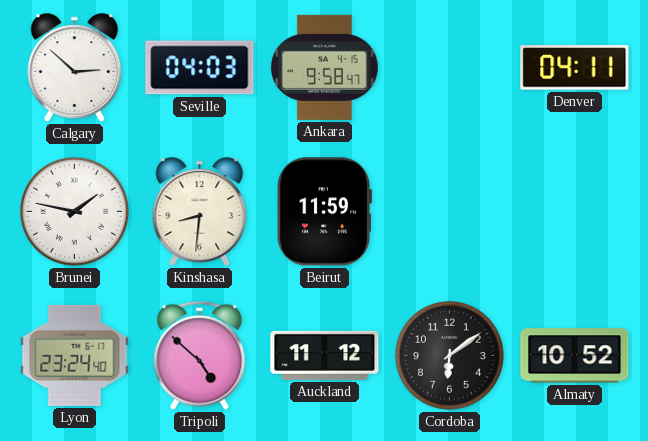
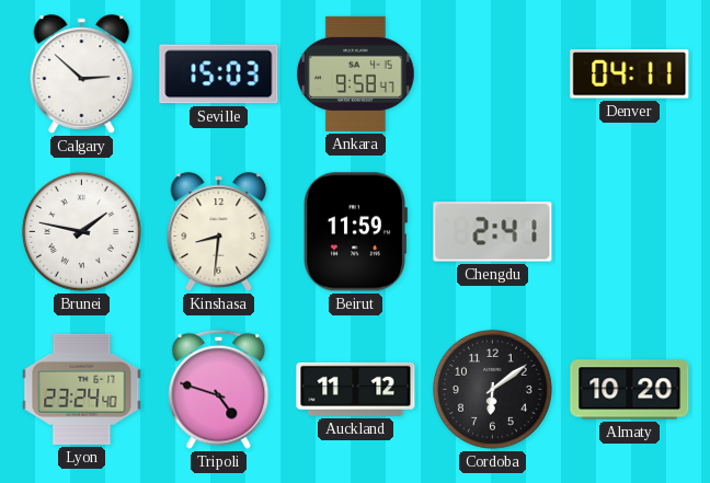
Seville: 04:03 -> 15:03
Chengdu: none -> 2:41
Tripoli: 4:52 -> 4:48
Almaty: 10:52 -> 10:20
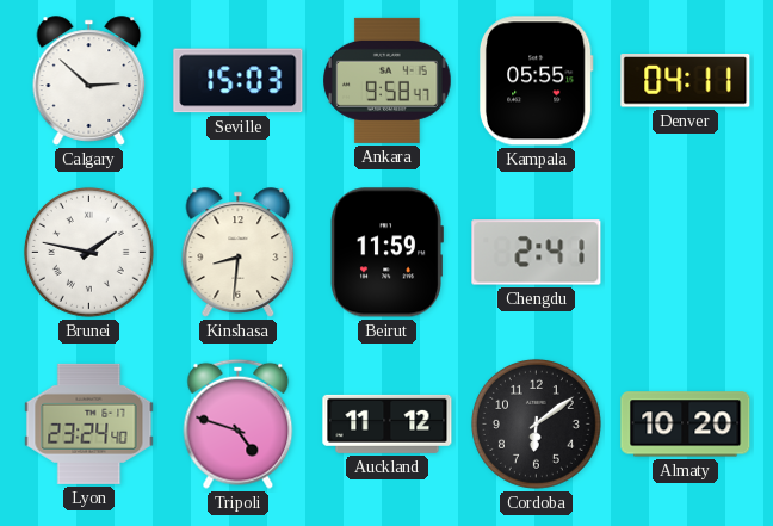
Kampala: none -> 05:55
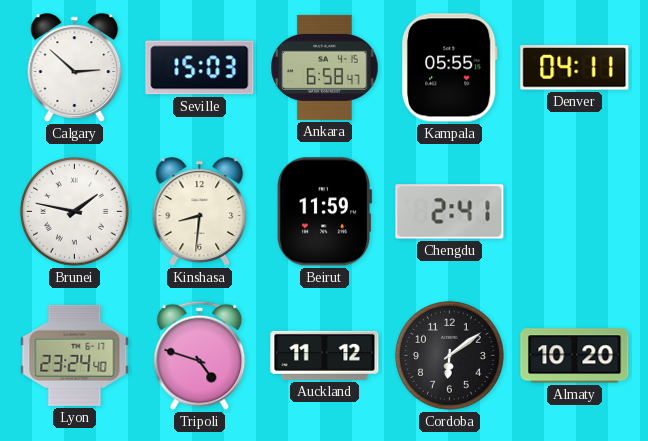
Ankara: 9:58 -> 6:58
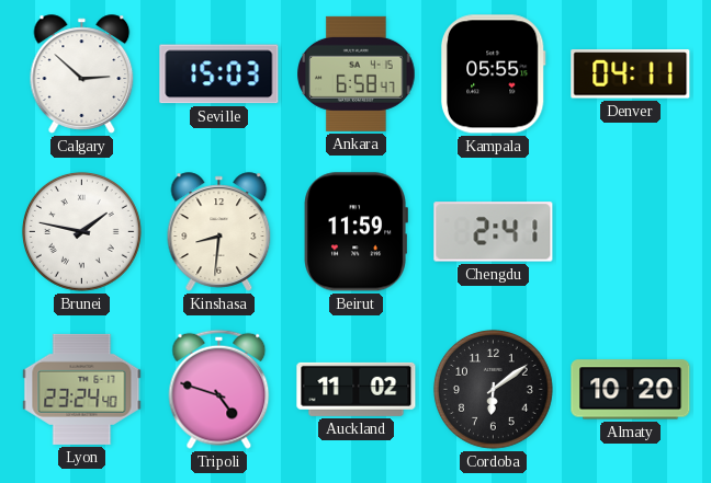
Auckland: 11:12 -> 11:02
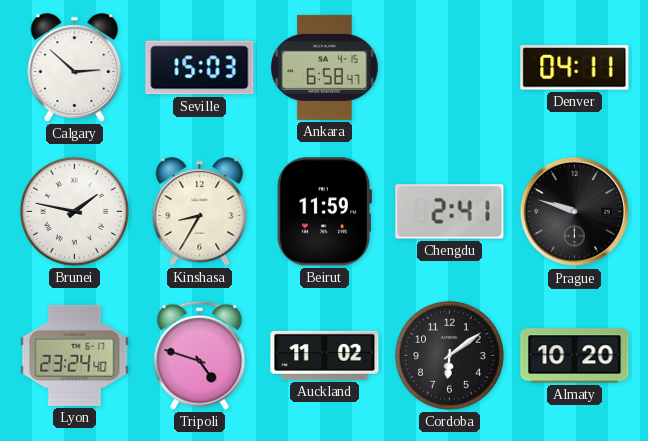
Kampala: 05:55 -> none
Kinshasa: 8:31 -> 8:35
Prague: none -> 9:48
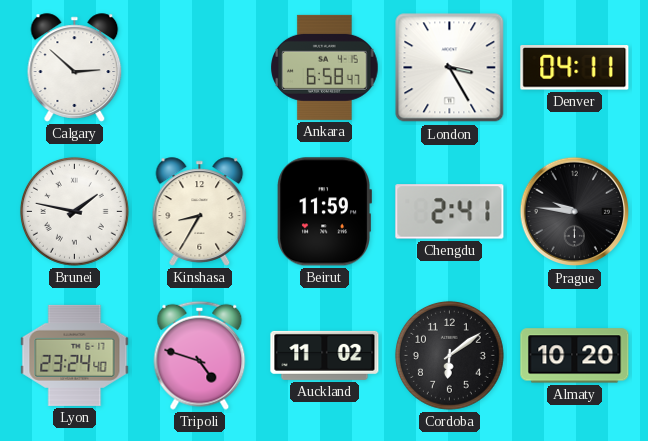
Seville: 15:03 -> none
London: none -> 3:25
Prague: 9:48 -> 9:46
